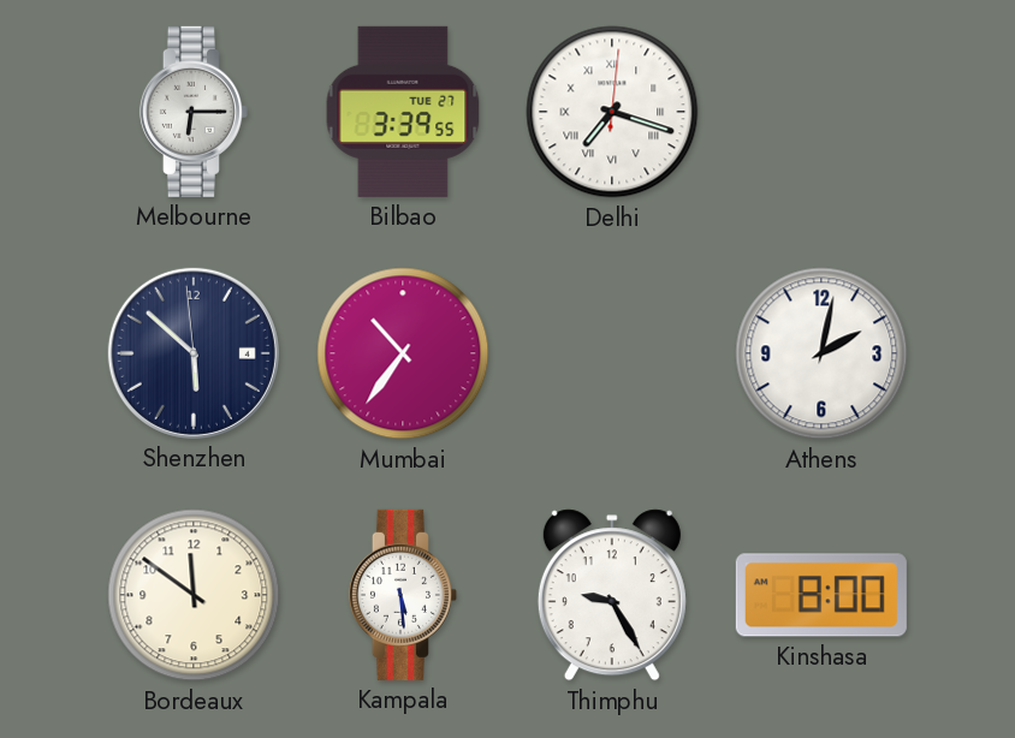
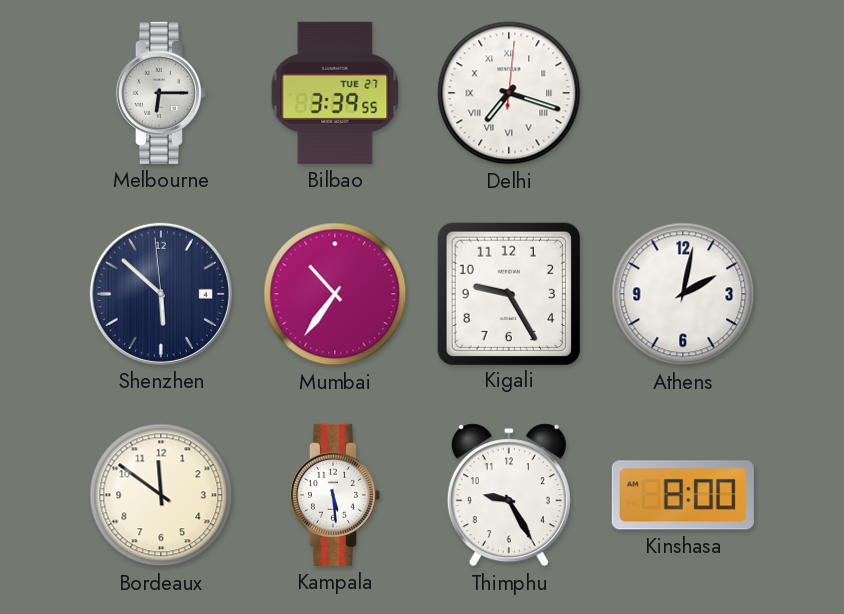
Kigali: none -> 9:25
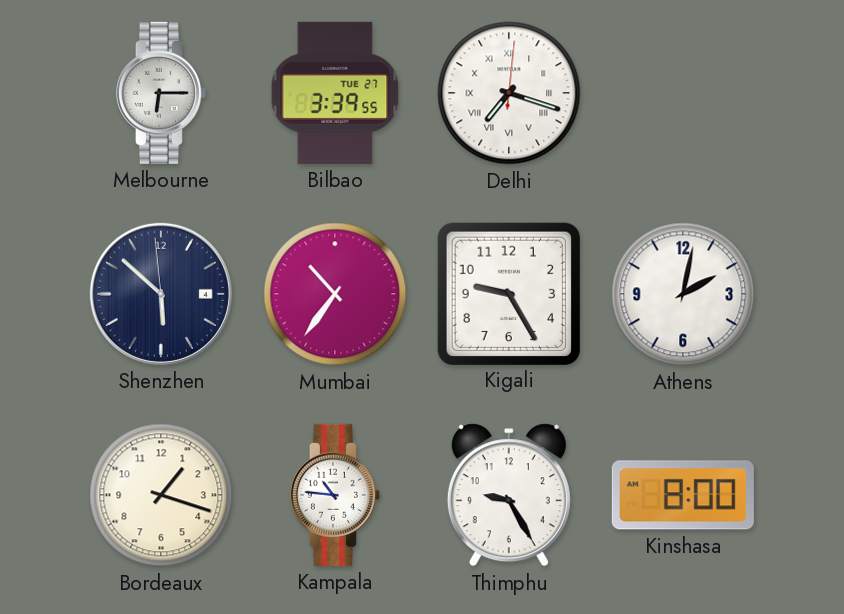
Bordeaux: 11:51 -> 1:18
Kampala: 5:29 -> 10:46
